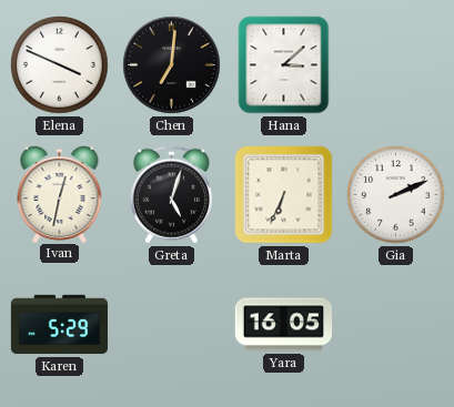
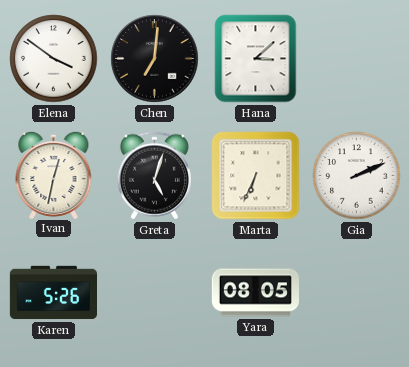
Elena: 3:49 -> 3:51
Karen: 5:29 -> 5:26
Yara: 16:05 -> 08:05
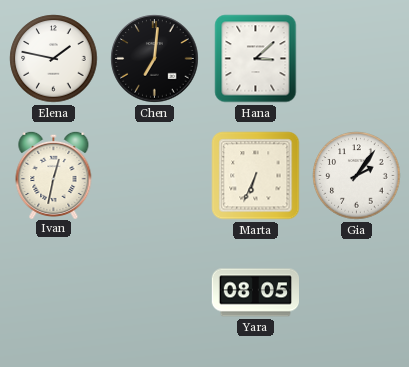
Elena: 3:51 -> 1:47
Greta: 5:03 -> none
Gia: 2:11 -> 2:06
Karen: 5:26 -> none
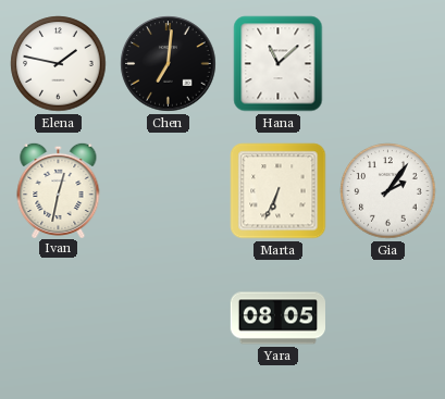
Hana: 3:08 -> 11:08
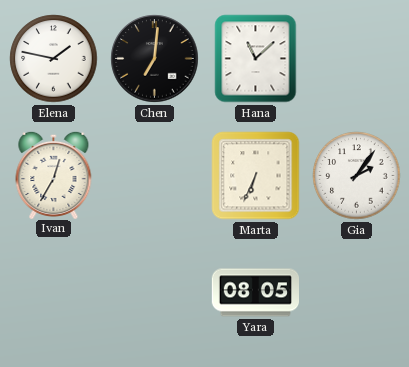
Ivan: 12:32 -> 12:35
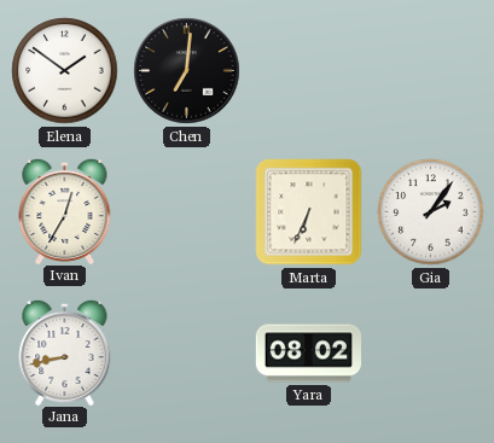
Elena: 1:47 -> 1:51
Hana: 11:08 -> none
Jana: none -> 8:43
Yara: 08:05 -> 08:02
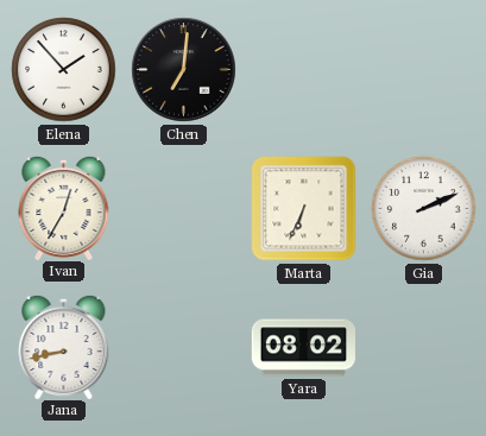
Elena: 1:51 -> 1:53
Gia: 2:06 -> 2:11
